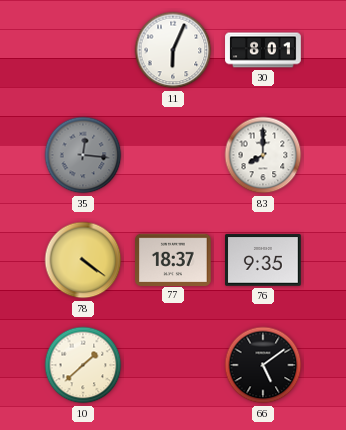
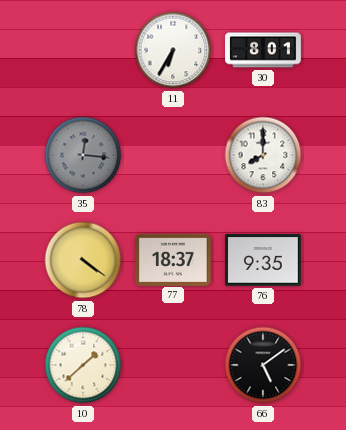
11: 6:04 -> 6:35
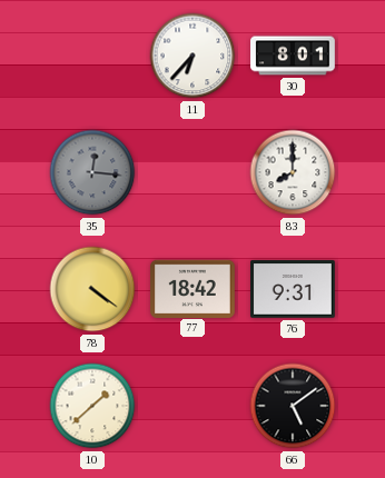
11: 6:35 -> 6:37
77: 18:37 -> 18:42
76: 9:35 -> 9:31
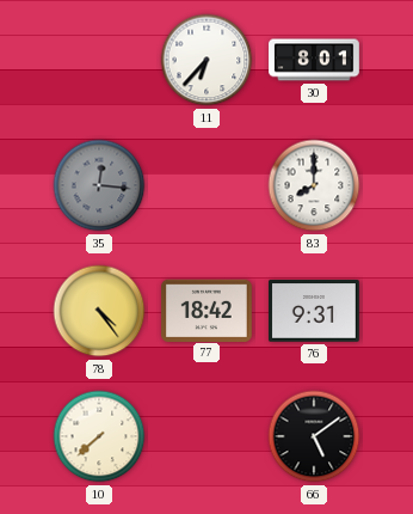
78: 4:21 -> 4:24
10: 1:38 -> 7:38
